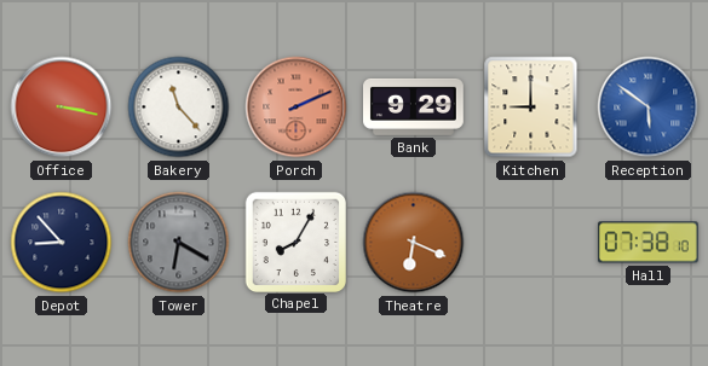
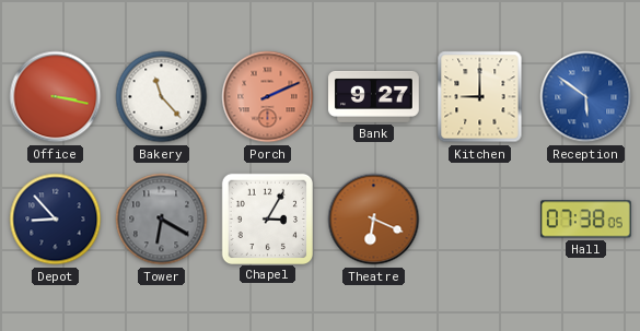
Bank: 9:29 -> 9:27
Chapel: 8:05 -> 3:05
Hall: 07:38:10 -> 07:38:05
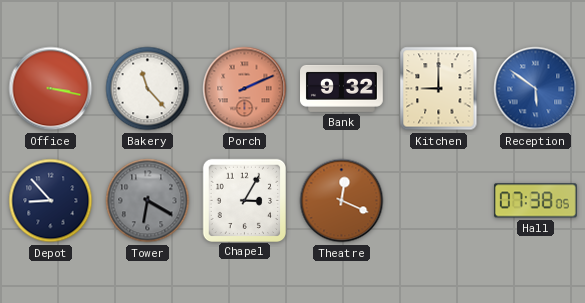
Bank: 9:27 -> 9:32
Theatre: 6:19 -> 12:19
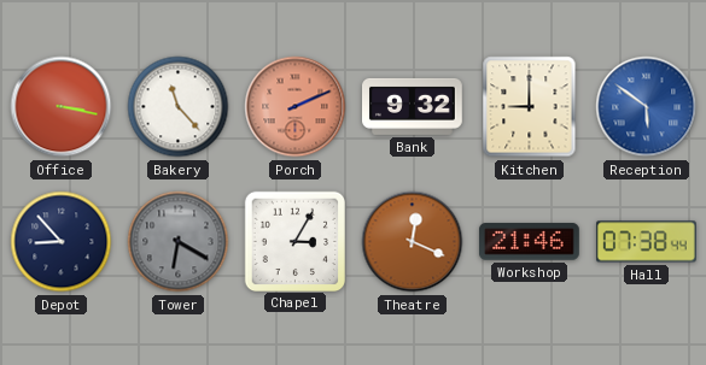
Workshop: none -> 21:46
Hall: 07:38:05 -> 07:38:44
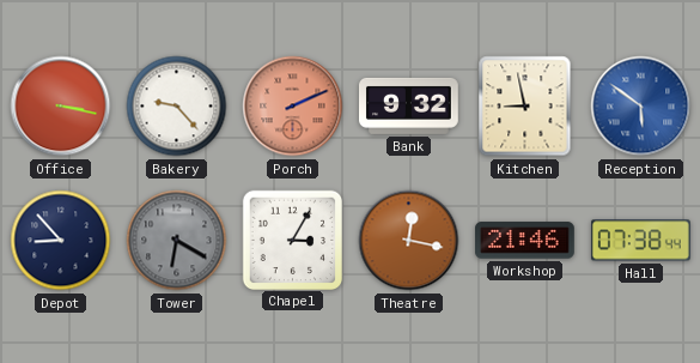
Bakery: 11:23 -> 9:23
Kitchen: 9:00 -> 8:58
Theatre: 12:19 -> 12:17
